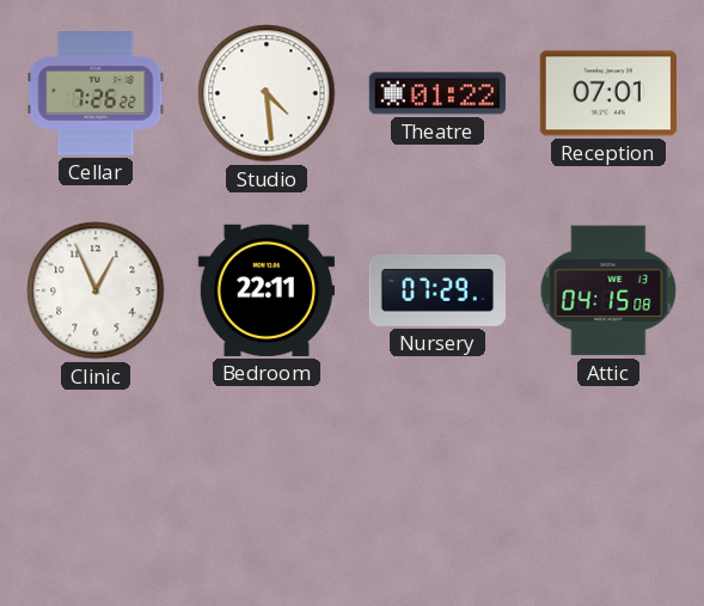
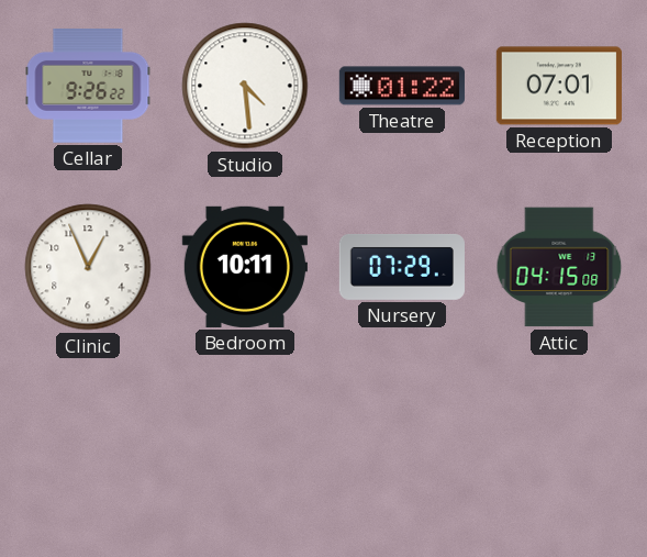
Cellar: 7:26 -> 9:26
Bedroom: 22:11 -> 10:11
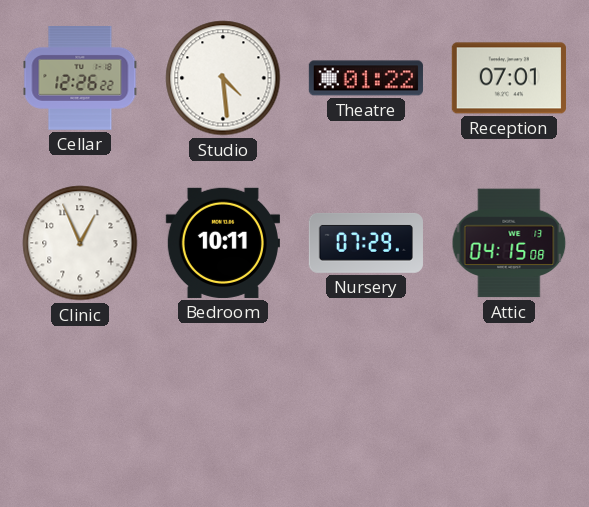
Cellar: 9:26 -> 12:26
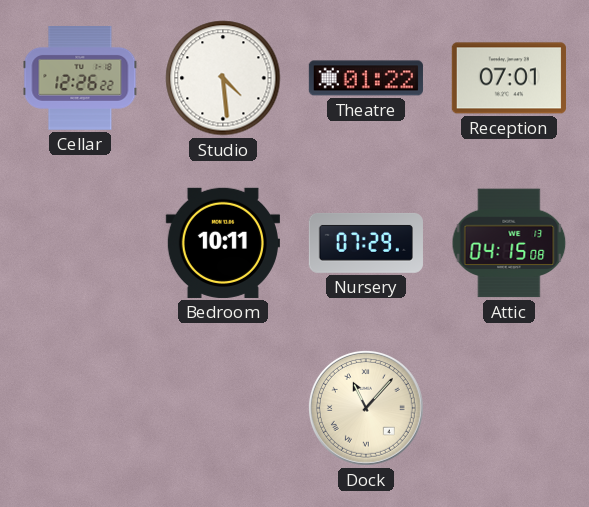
Clinic: 12:56 -> none
Dock: none -> 11:07
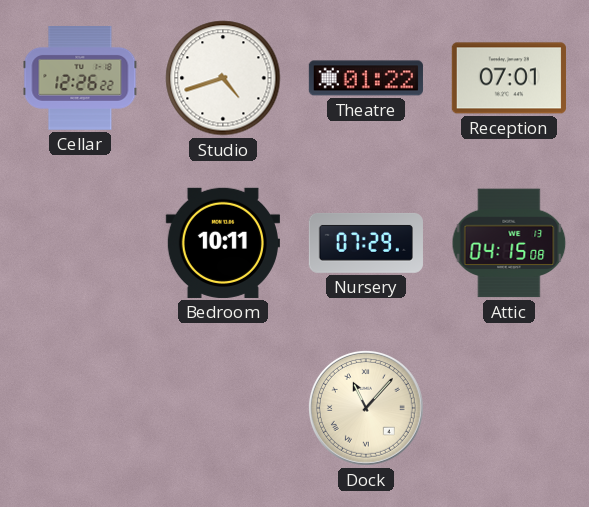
Studio: 4:29 -> 4:42
